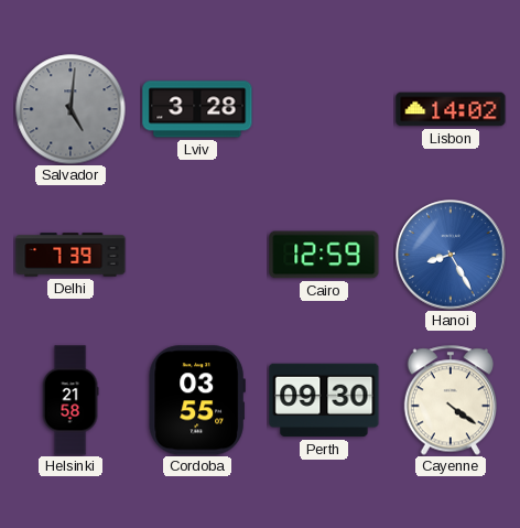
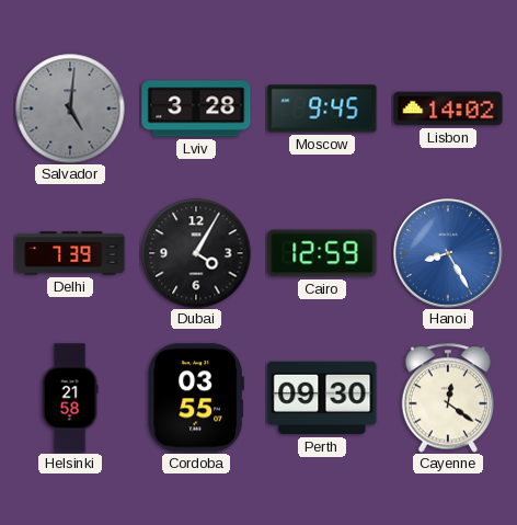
Moscow: none -> 9:45
Dubai: none -> 4:05
Cayenne: 4:21 -> 12:21
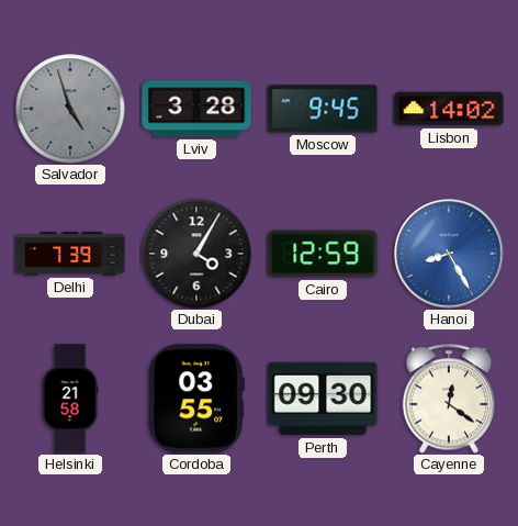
Salvador: 5:01 -> 4:57
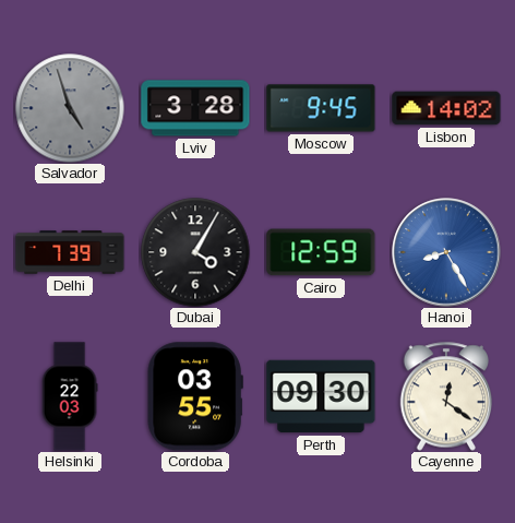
Helsinki: 21:58 -> 22:03
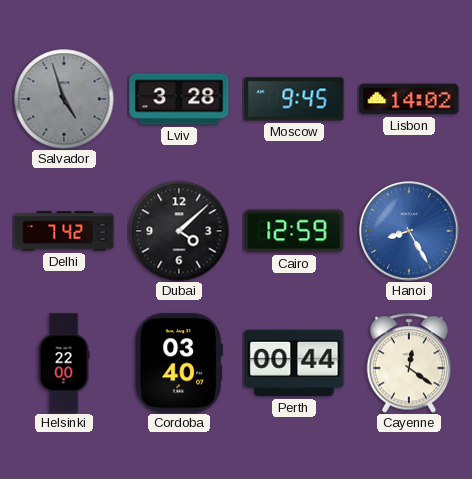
Delhi: 7:39 -> 7:42
Dubai: 4:05 -> 4:08
Helsinki: 22:03 -> 22:00
Cordoba: 03:55 -> 03:40
Perth: 09:30 -> 00:44
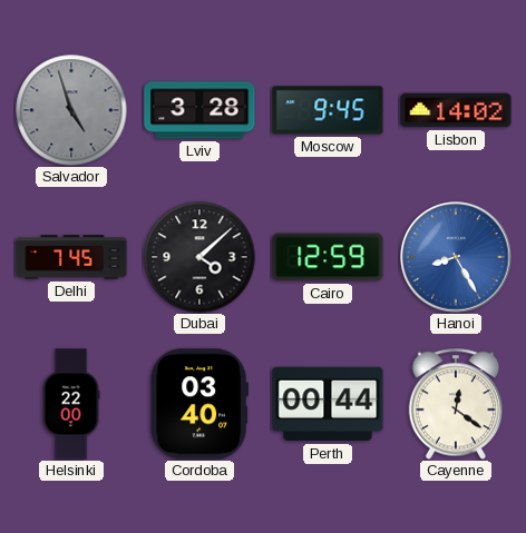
Delhi: 7:42 -> 7:45
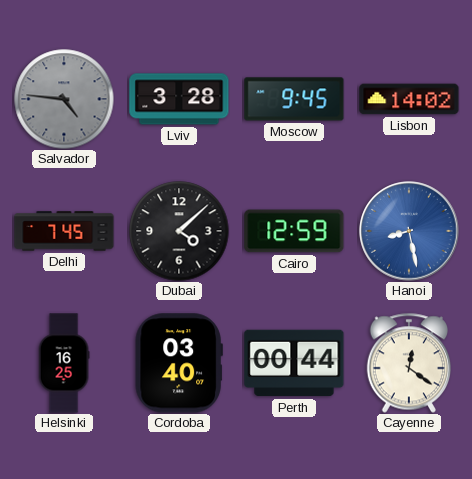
Salvador: 4:57 -> 4:46
Hanoi: 8:25 -> 8:28
Helsinki: 22:00 -> 16:25
